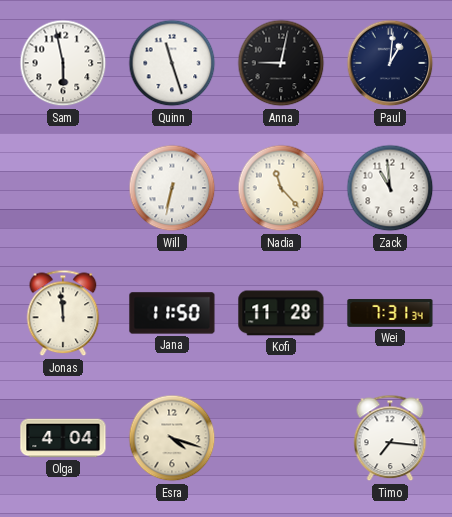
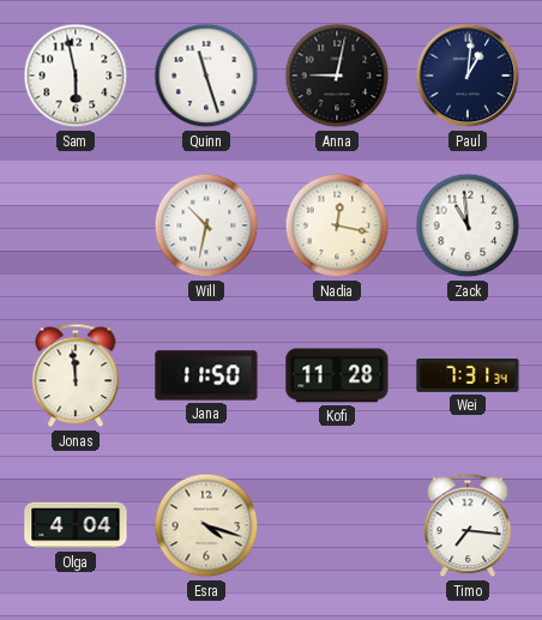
Will: 6:32 -> 10:32
Nadia: 11:23 -> 12:17
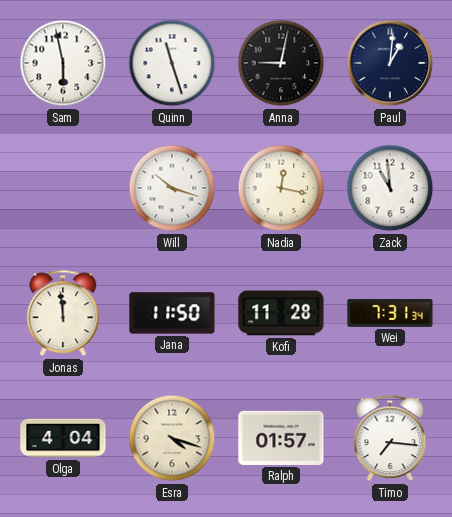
Will: 10:32 -> 10:18
Ralph: none -> 01:57
